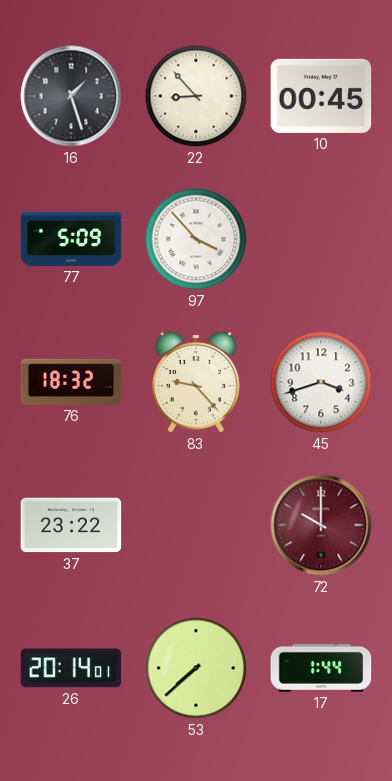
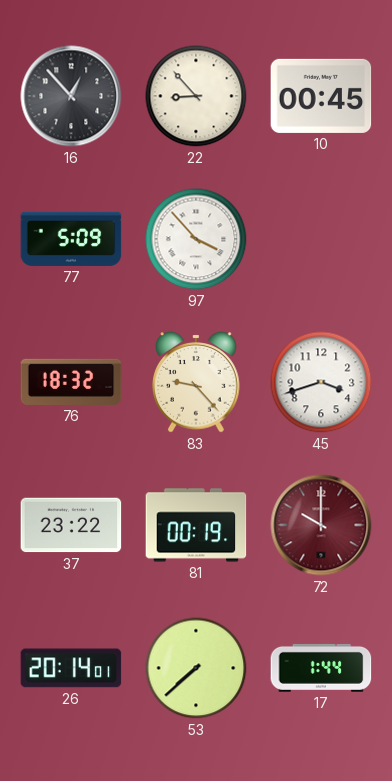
16: 1:27 -> 12:53
81: none -> 00:19
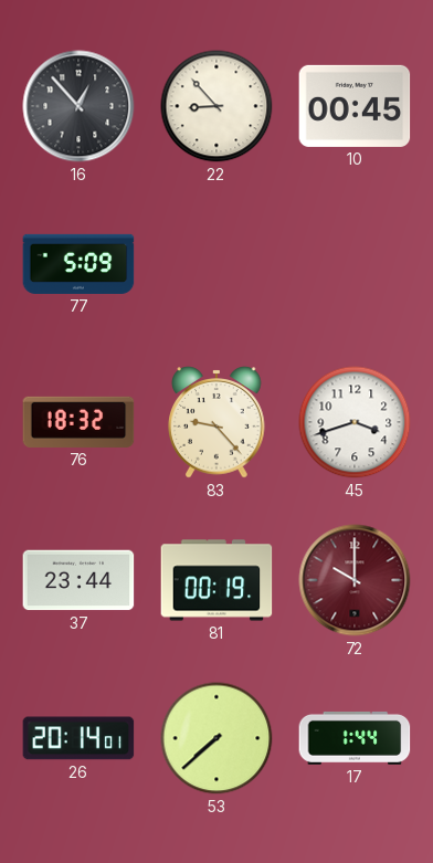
97: 3:53 -> none
37: 23:22 -> 23:44
